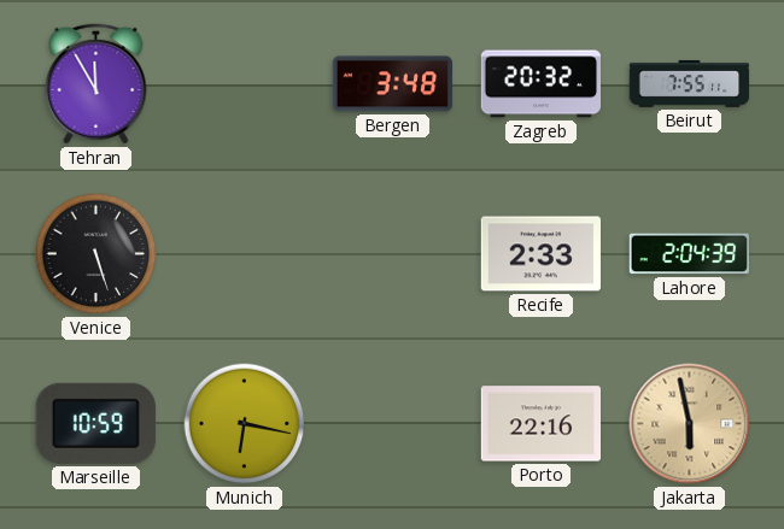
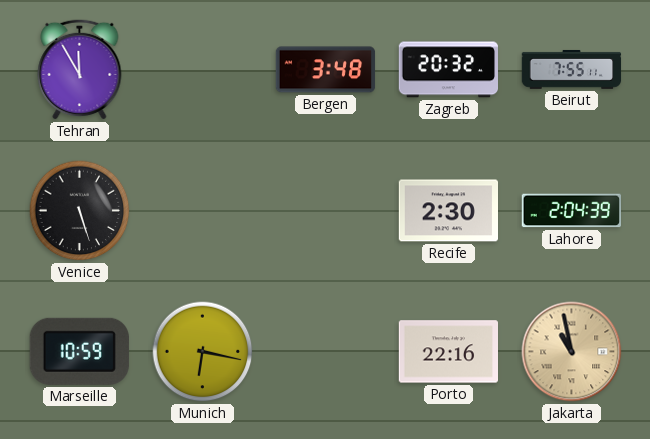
Recife: 2:33 -> 2:30
Jakarta: 5:58 -> 10:58
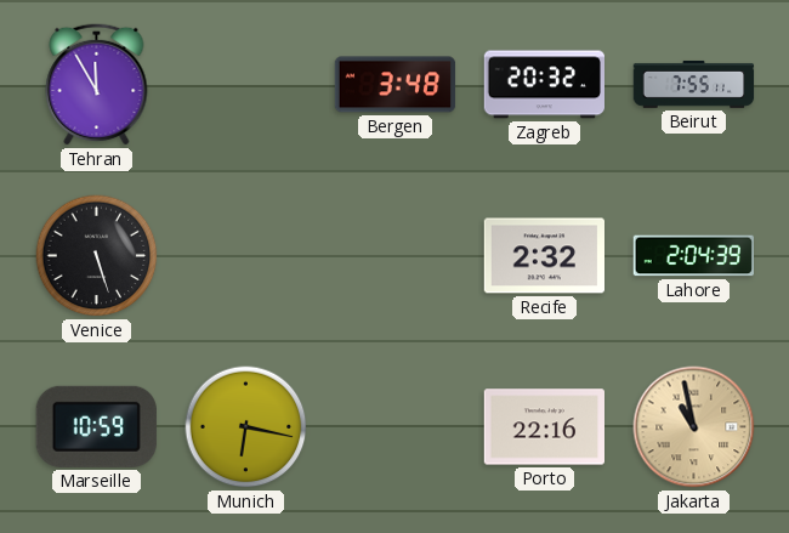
Recife: 2:30 -> 2:32
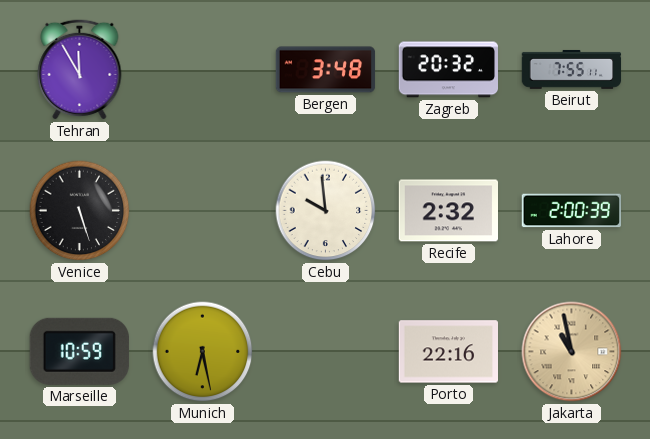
Cebu: none -> 9:59
Lahore: 2:04 -> 2:00
Munich: 6:17 -> 6:28
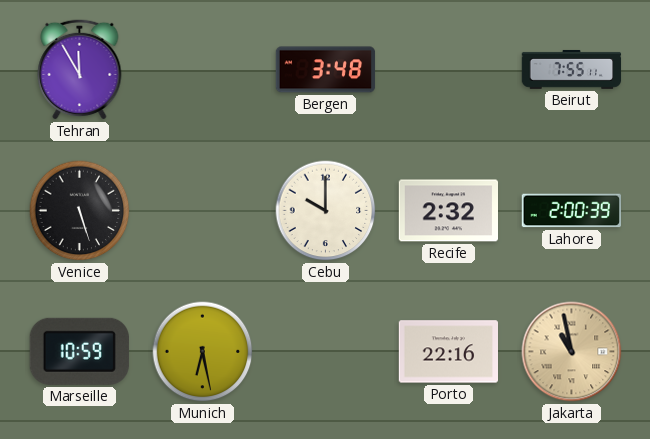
Zagreb: 20:32 -> none
Cebu: 9:59 -> 10:00
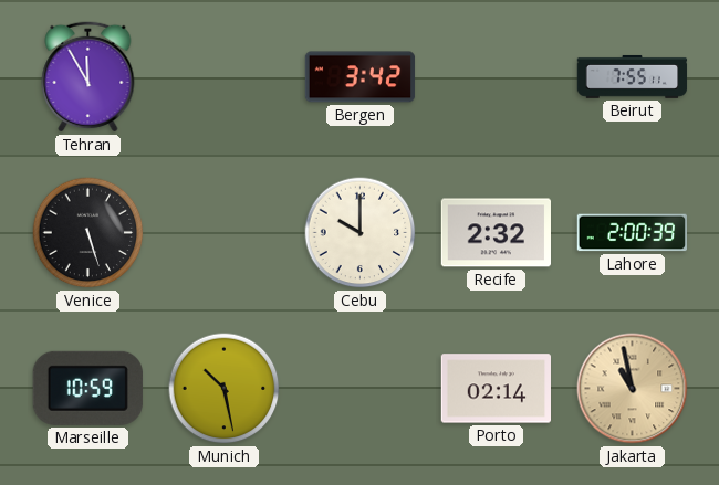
Bergen: 3:48 -> 3:42
Munich: 6:28 -> 10:28
Porto: 22:16 -> 02:14
